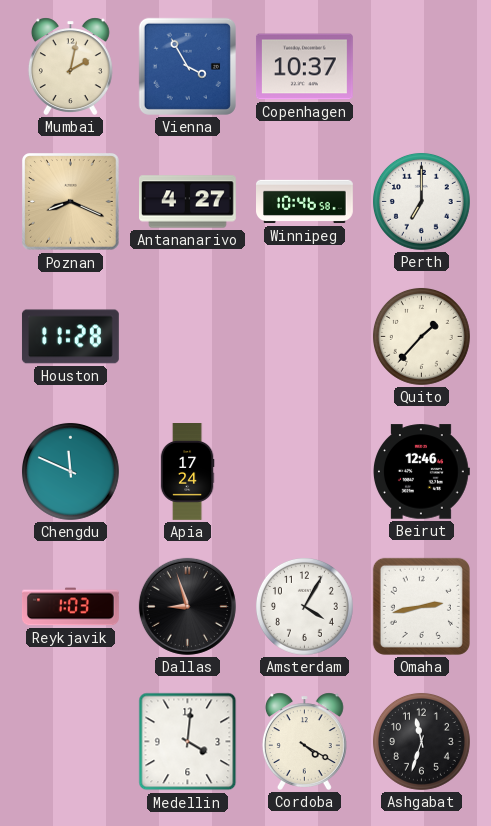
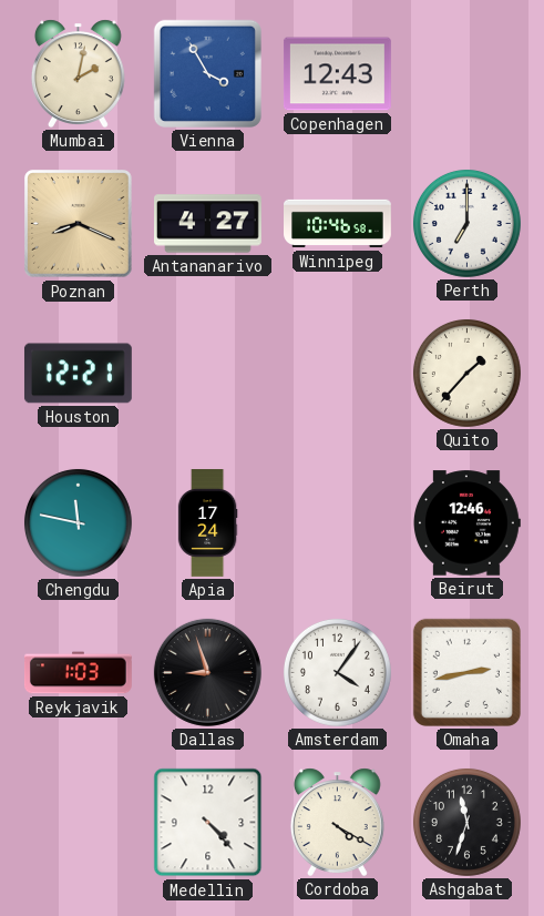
Copenhagen: 10:37 -> 12:43
Houston: 11:28 -> 12:21
Chengdu: 11:49 -> 11:47
Amsterdam: 4:05 -> 4:06
Medellin: 4:01 -> 4:23
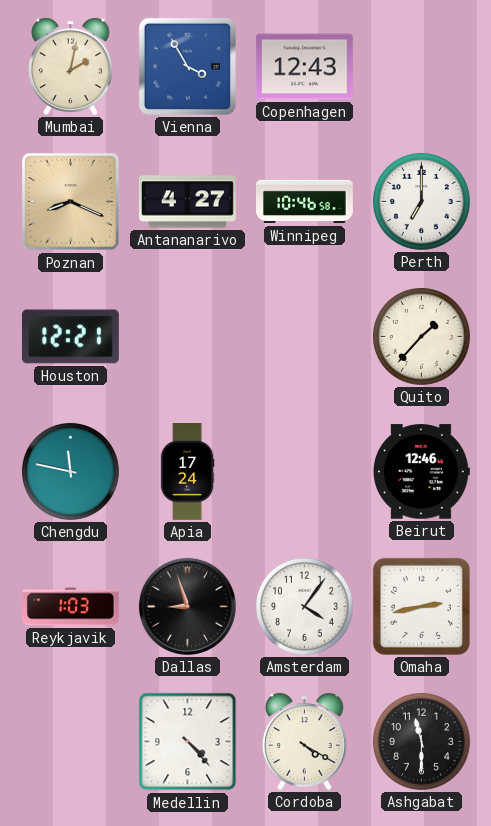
Ashgabat: 11:33 -> 11:30
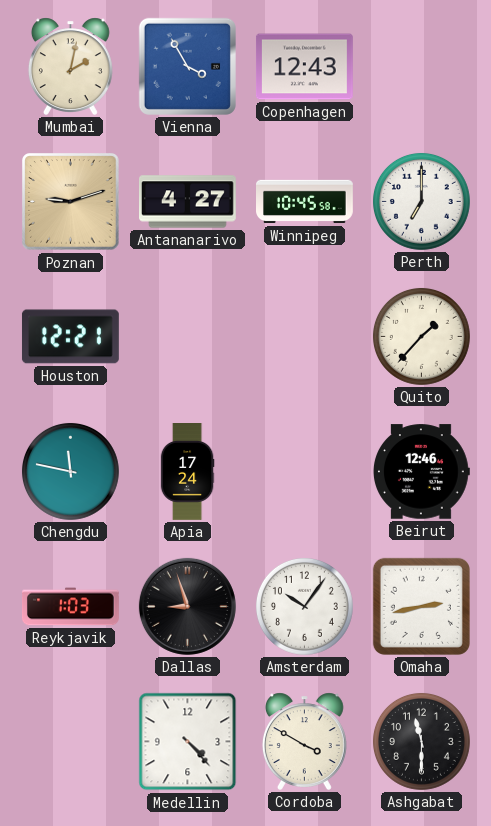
Poznan: 8:19 -> 9:12
Winnipeg: 10:46 -> 10:45
Amsterdam: 4:06 -> 10:06
Cordoba: 4:20 -> 3:50
